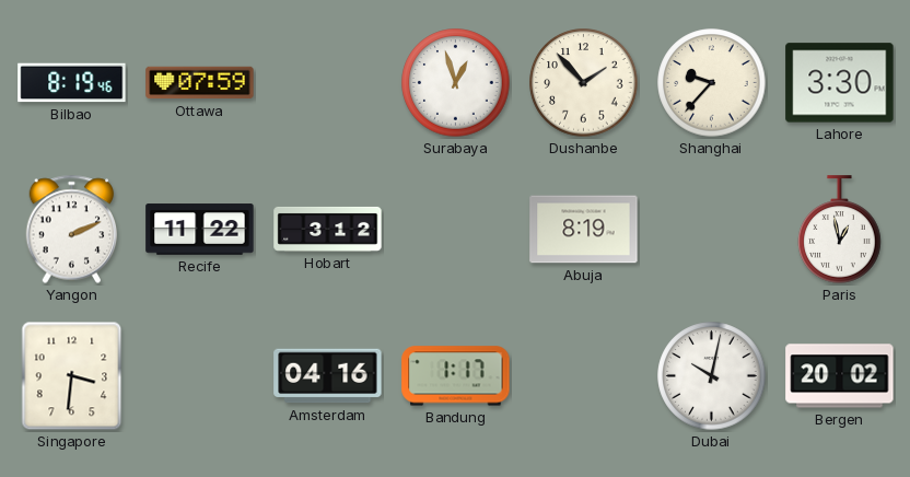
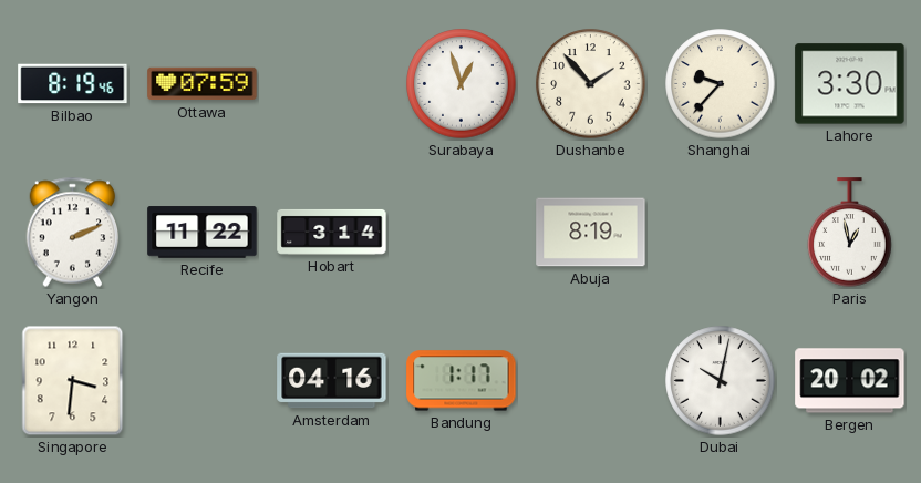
Hobart: 3:12 -> 3:14
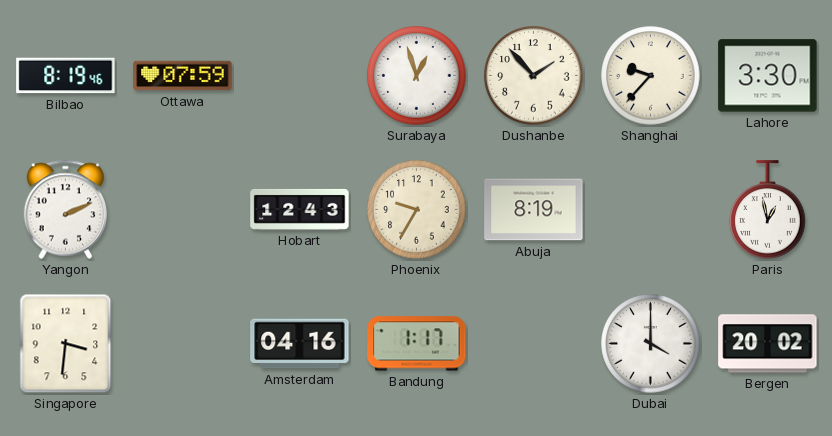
Recife: 11:22 -> none
Hobart: 3:14 -> 12:43
Phoenix: none -> 9:35
Dubai: 10:02 -> 4:00
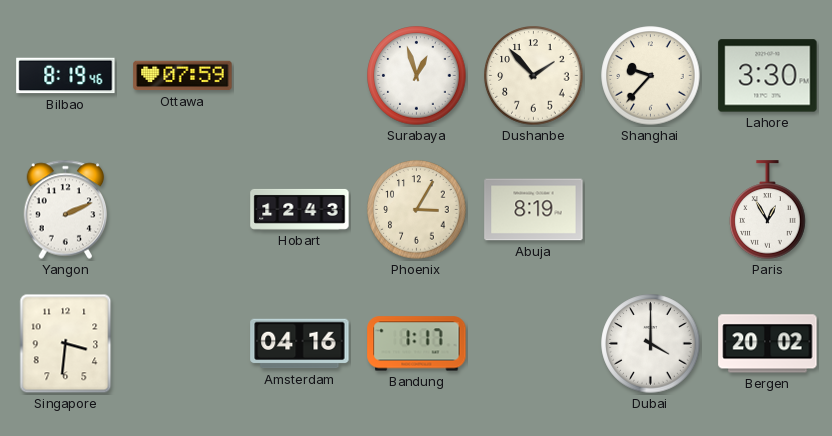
Phoenix: 9:35 -> 3:05
Paris: 12:58 -> 12:55
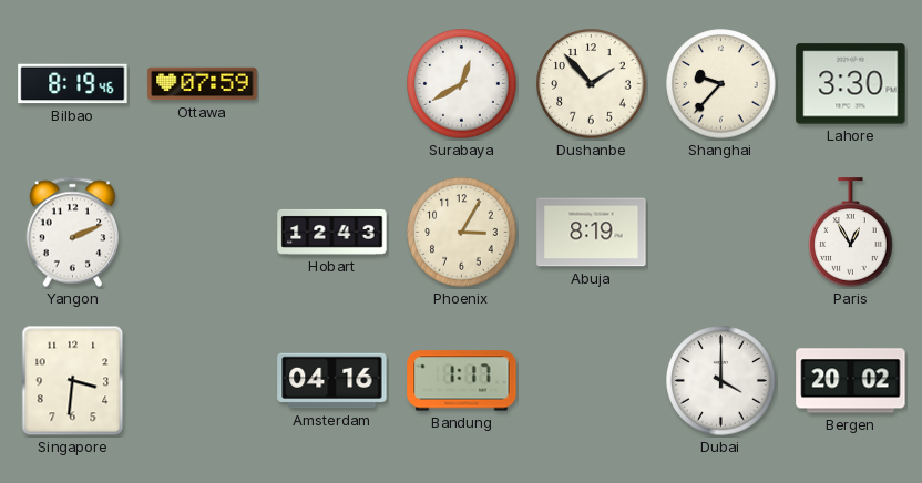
Surabaya: 12:57 -> 12:40
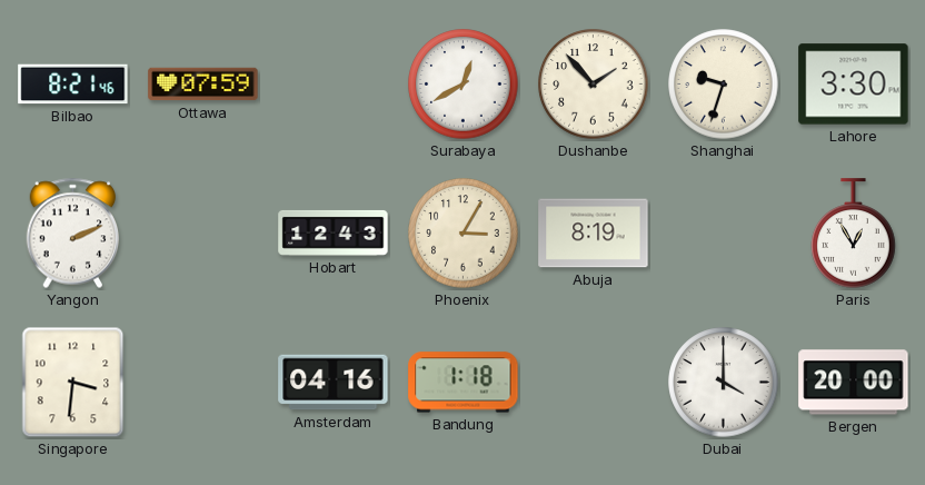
Bilbao: 8:19 -> 8:21
Shanghai: 9:37 -> 9:33
Bandung: 1:17 -> 1:18
Bergen: 20:02 -> 20:00
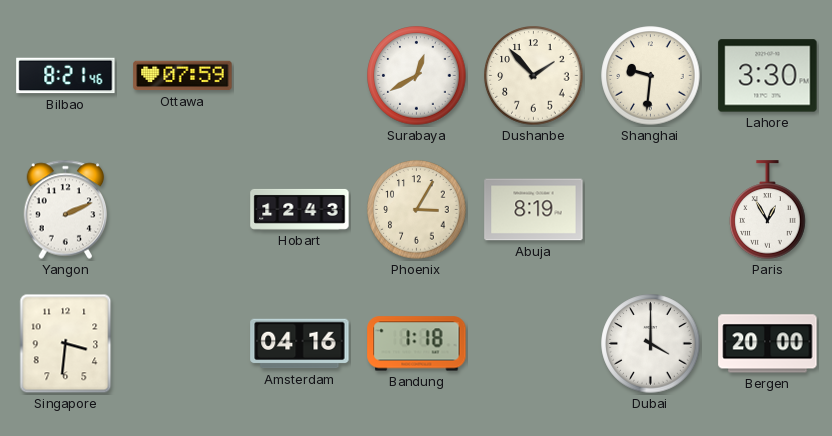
Shanghai: 9:33 -> 9:31
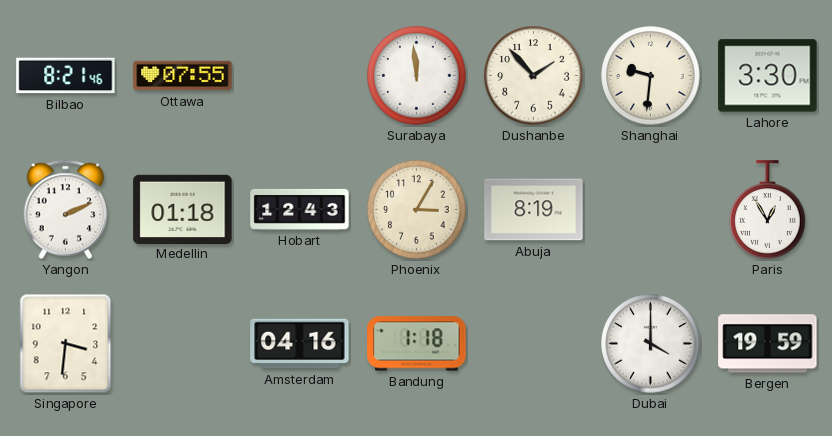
Ottawa: 07:59 -> 07:55
Surabaya: 12:40 -> 11:59
Medellin: none -> 01:18
Bergen: 20:00 -> 19:59
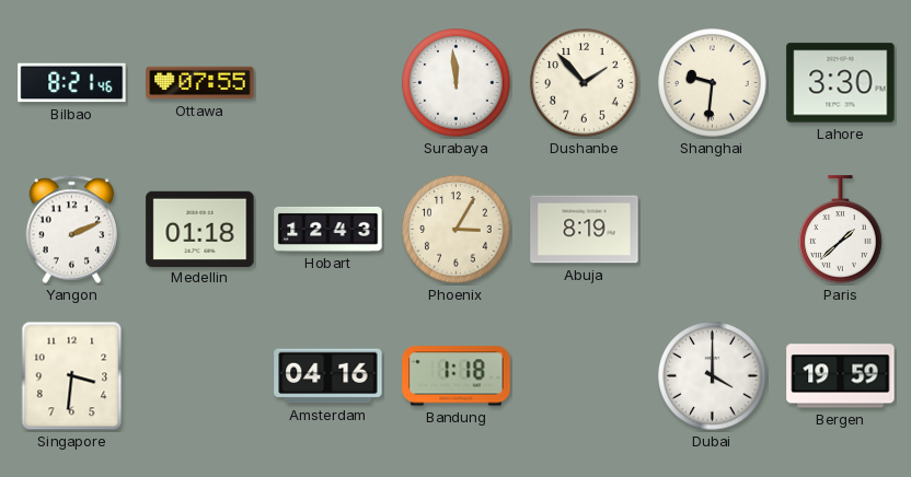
Paris: 12:55 -> 1:38
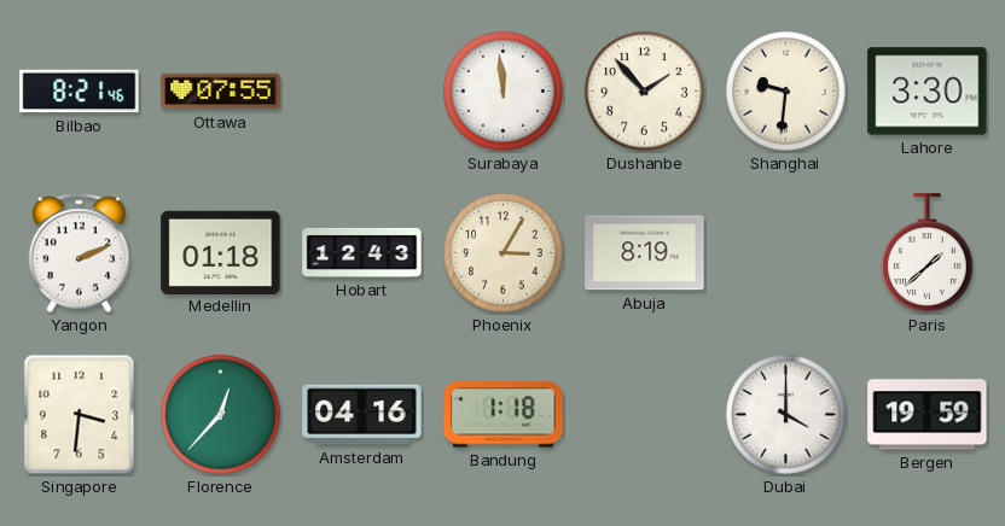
Florence: none -> 12:37
